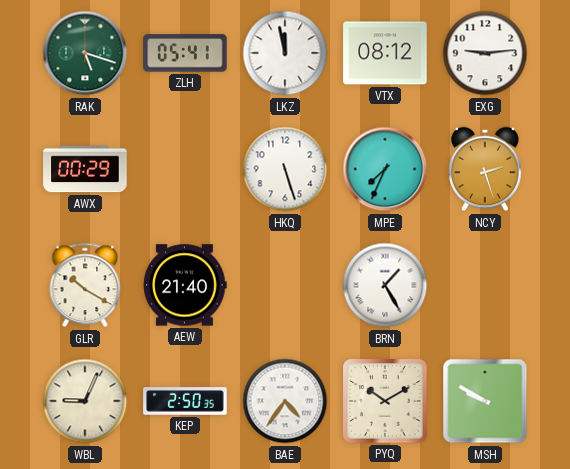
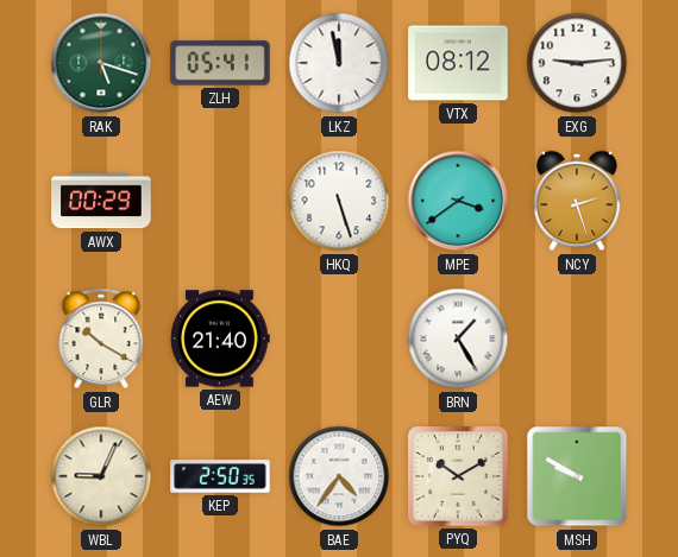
MPE: 7:34 -> 3:39
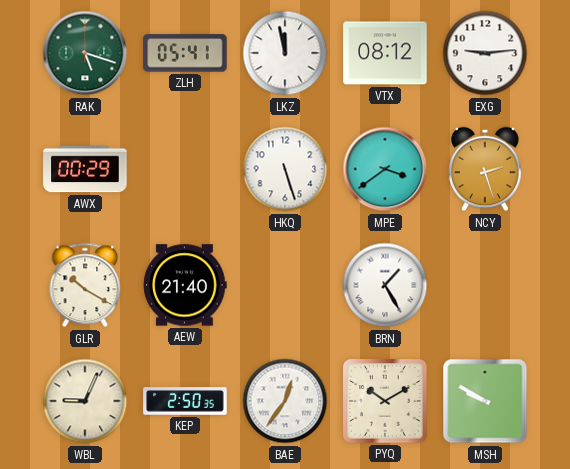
BAE: 4:36 -> 12:36
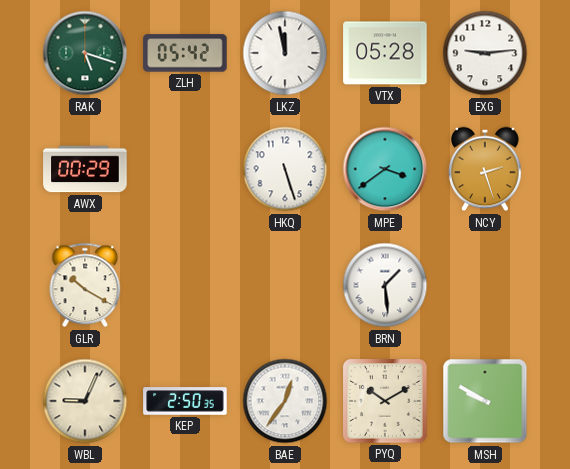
ZLH: 05:41 -> 05:42
VTX: 08:12 -> 05:28
AEW: 21:40 -> none
BRN: 1:25 -> 1:29
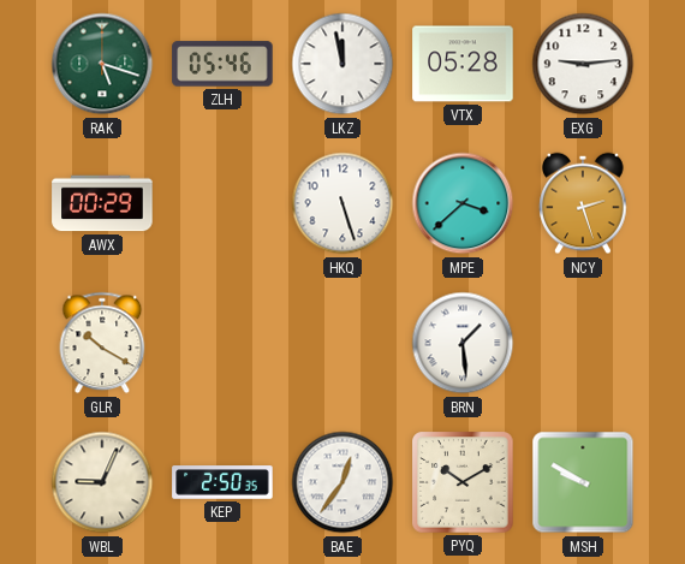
ZLH: 05:42 -> 05:46
MPE: 3:39 -> 3:38
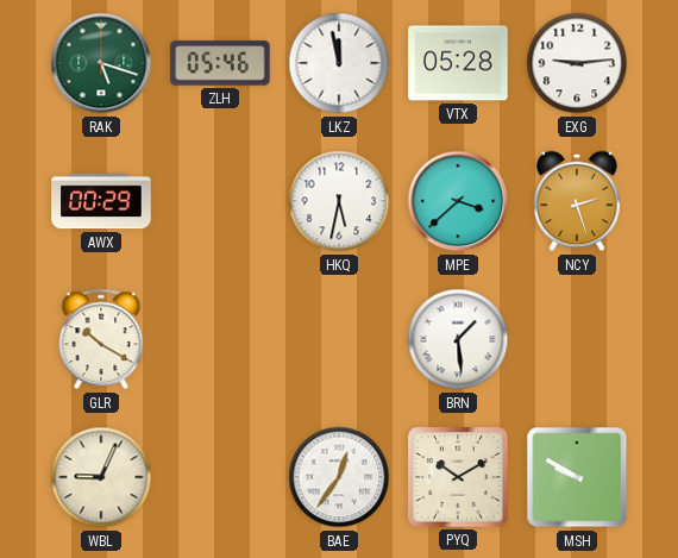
HKQ: 5:27 -> 5:32
KEP: 2:50 -> none
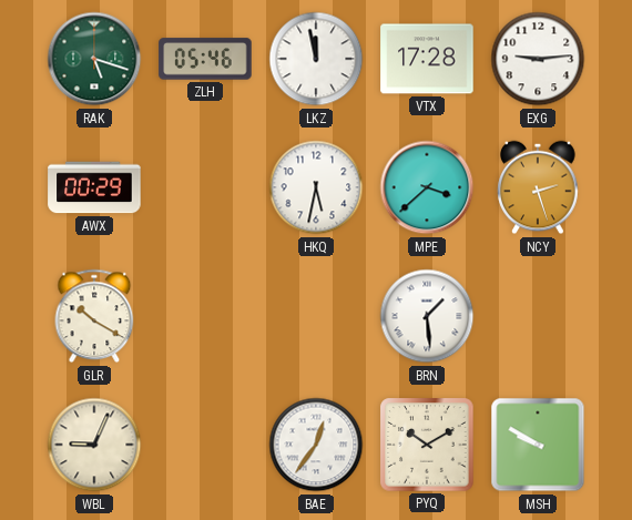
VTX: 05:28 -> 17:28
